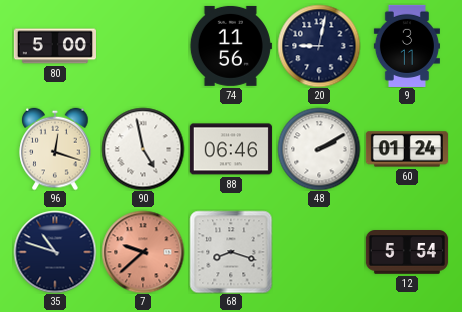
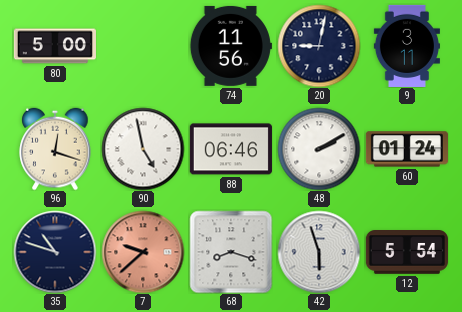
42: none -> 5:57
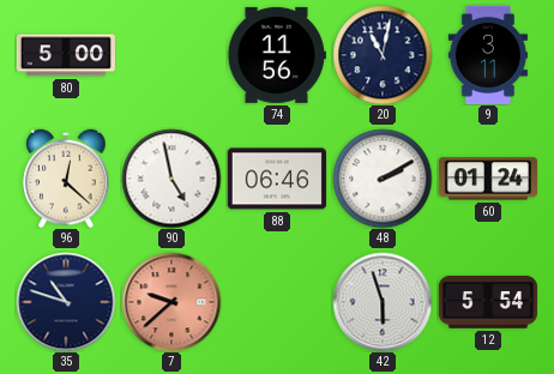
20: 9:02 -> 11:02
96: 12:18 -> 12:22
68: 8:18 -> none
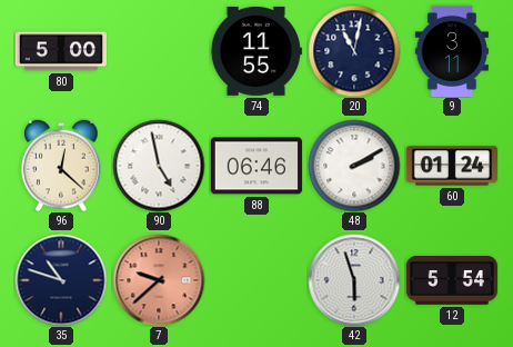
74: 11:56 -> 11:55
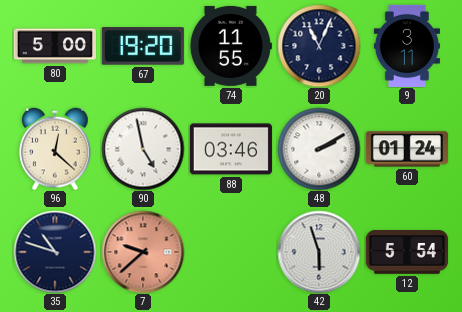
67: none -> 19:20
20: 11:02 -> 11:04
88: 06:46 -> 03:46
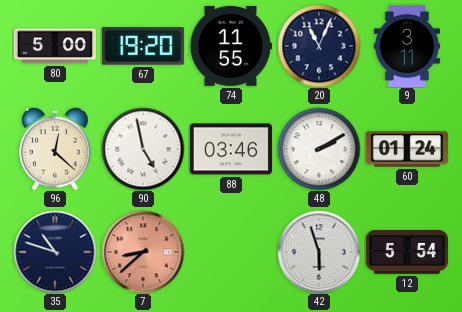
7: 9:38 -> 8:38
